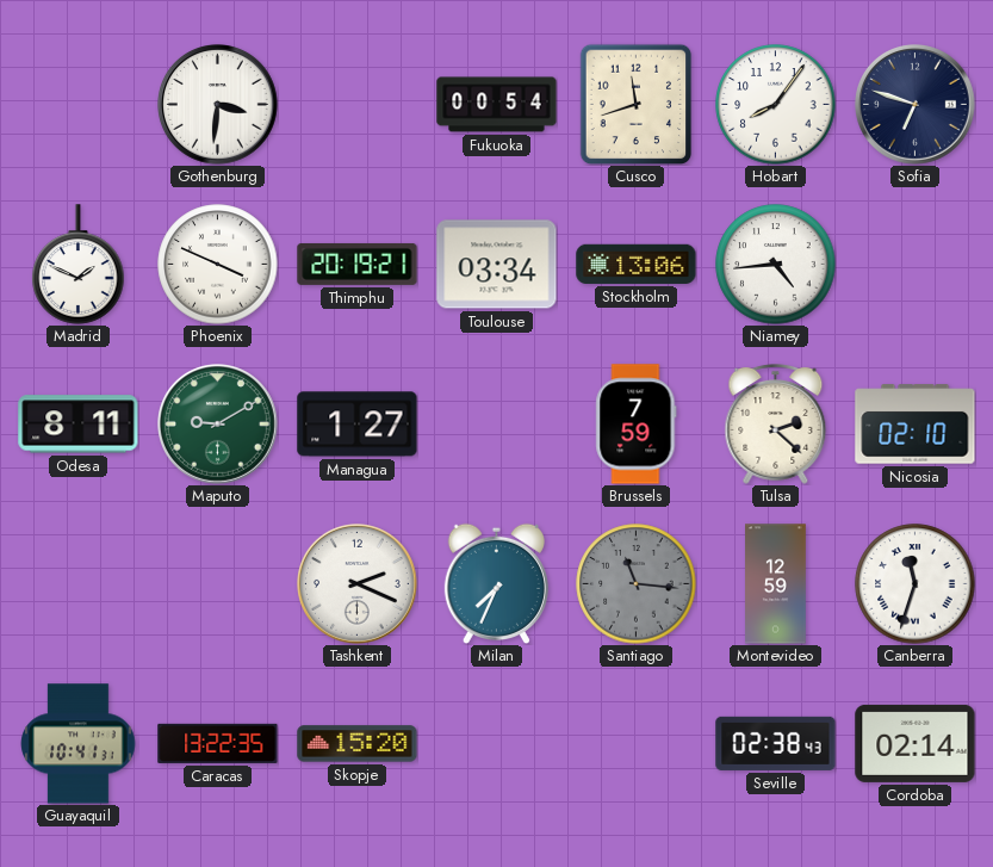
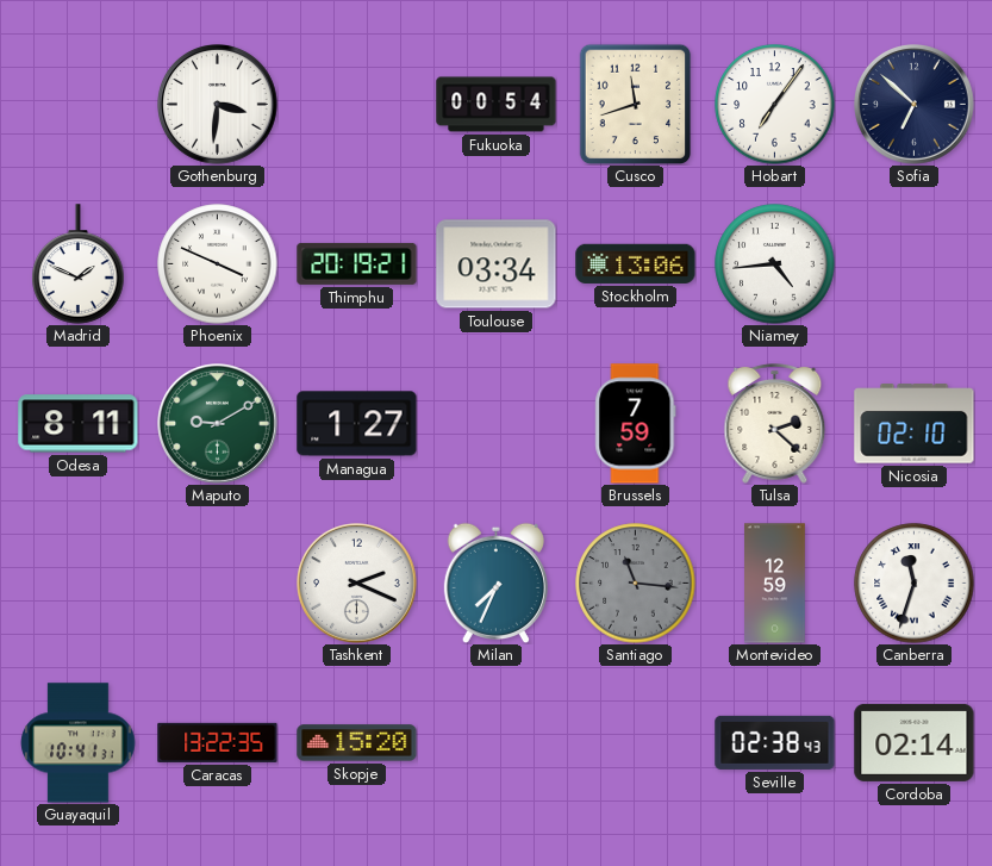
Hobart: 8:06 -> 7:06
Sofia: 6:48 -> 6:52
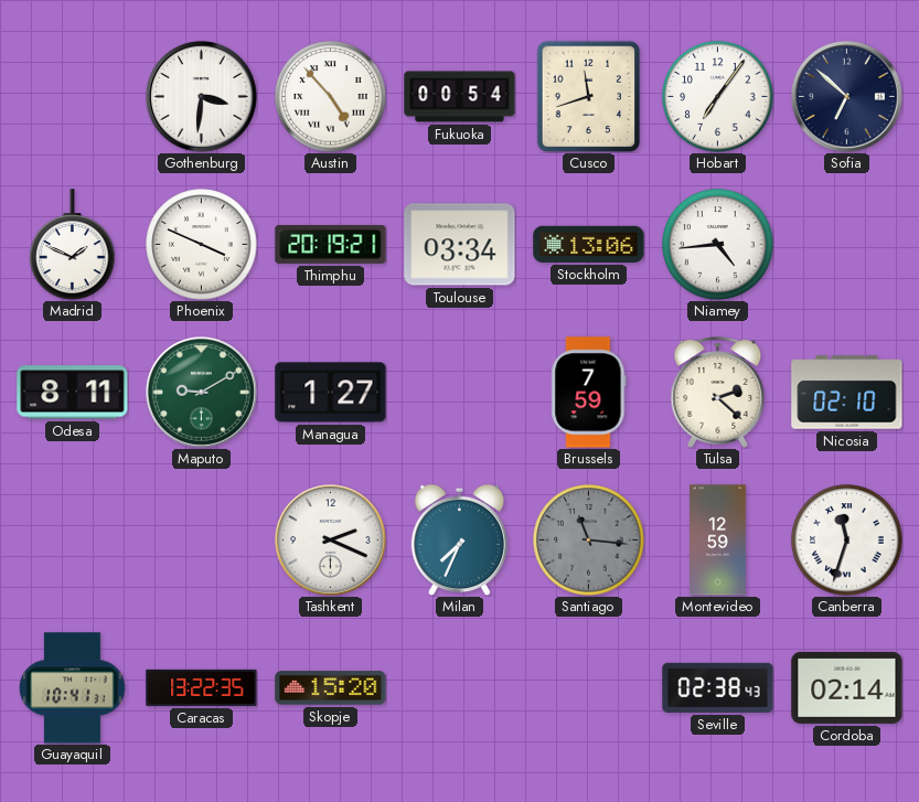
Austin: none -> 4:53
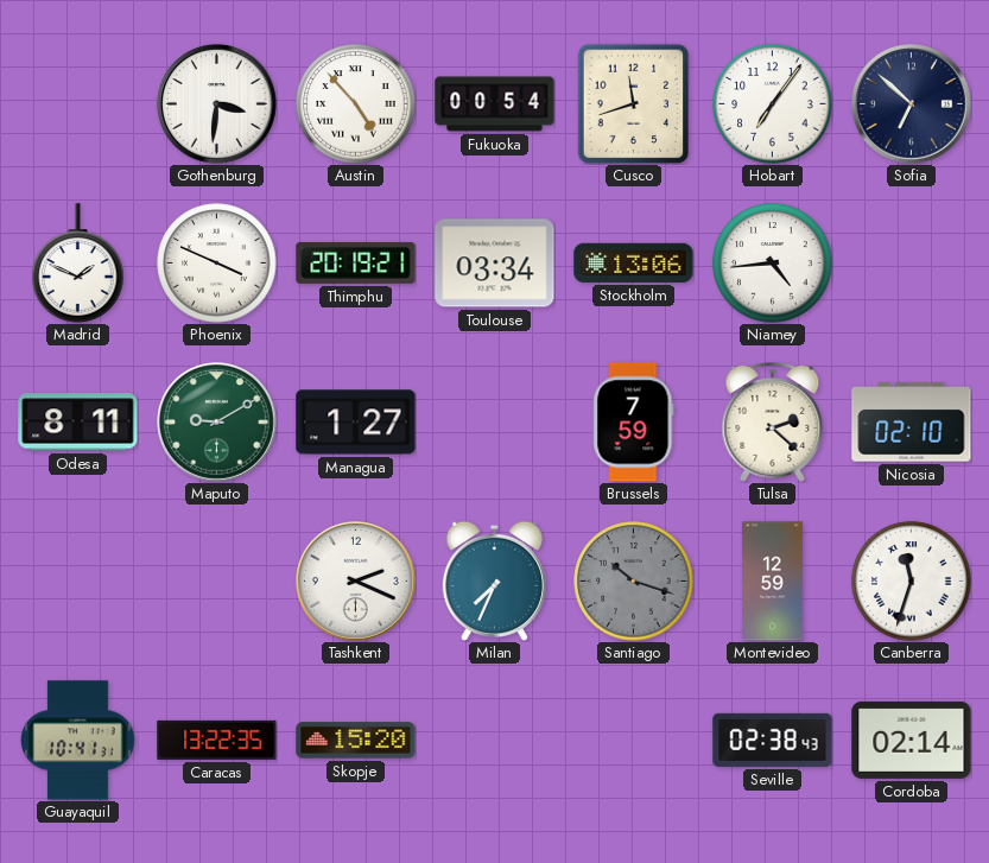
Santiago: 11:16 -> 10:18
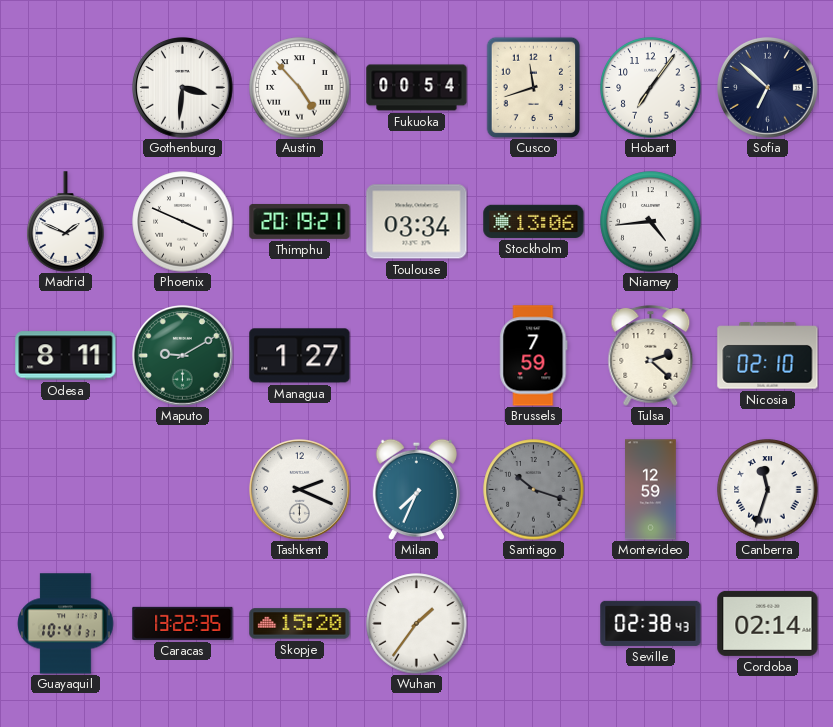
Wuhan: none -> 1:36
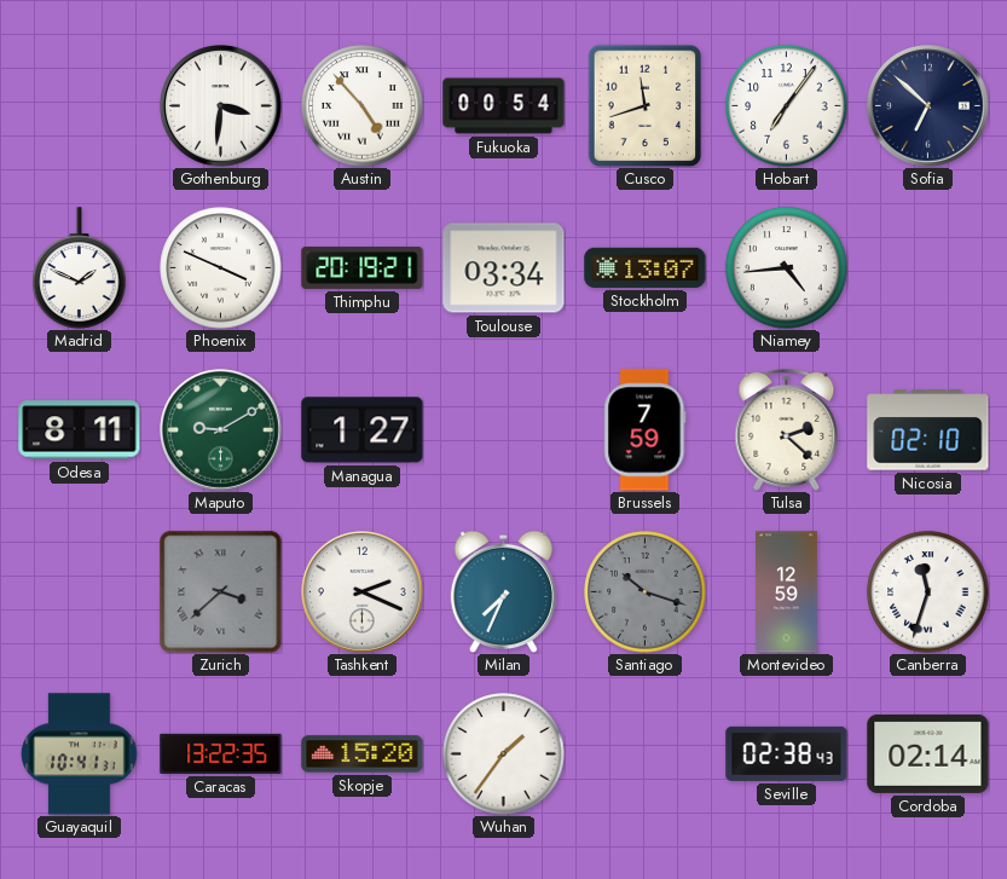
Stockholm: 13:06 -> 13:07
Zurich: none -> 3:38
